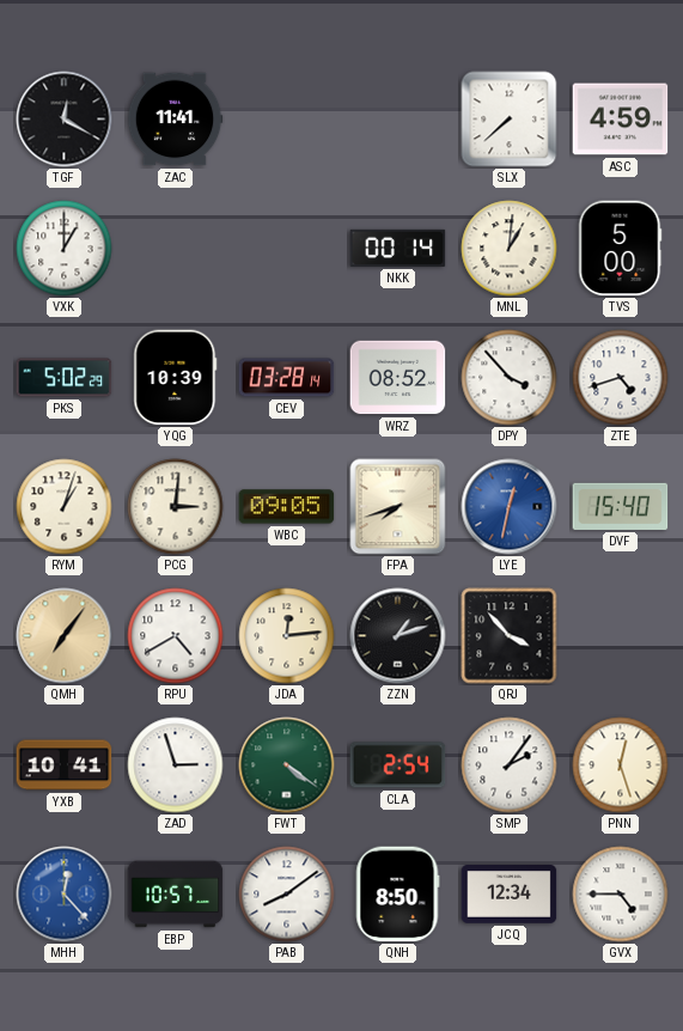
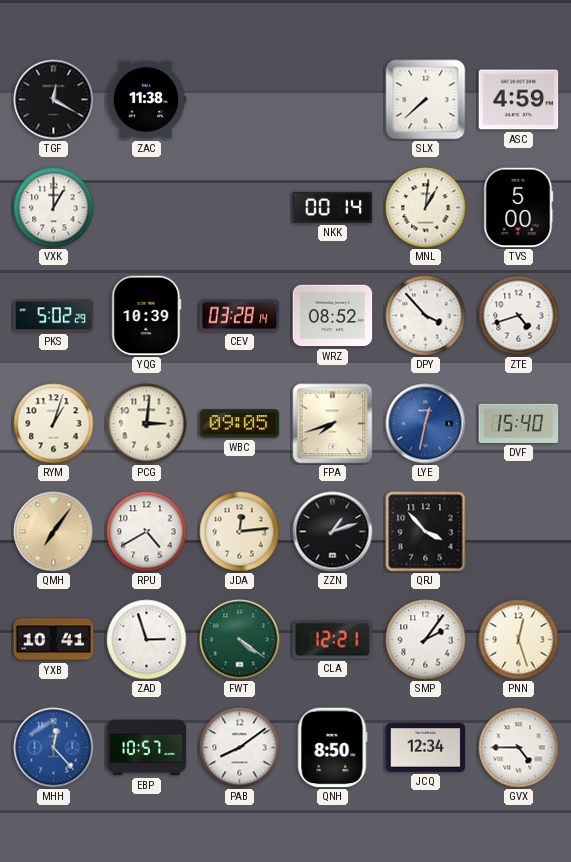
ZAC: 11:41 -> 11:38
CLA: 2:54 -> 12:21
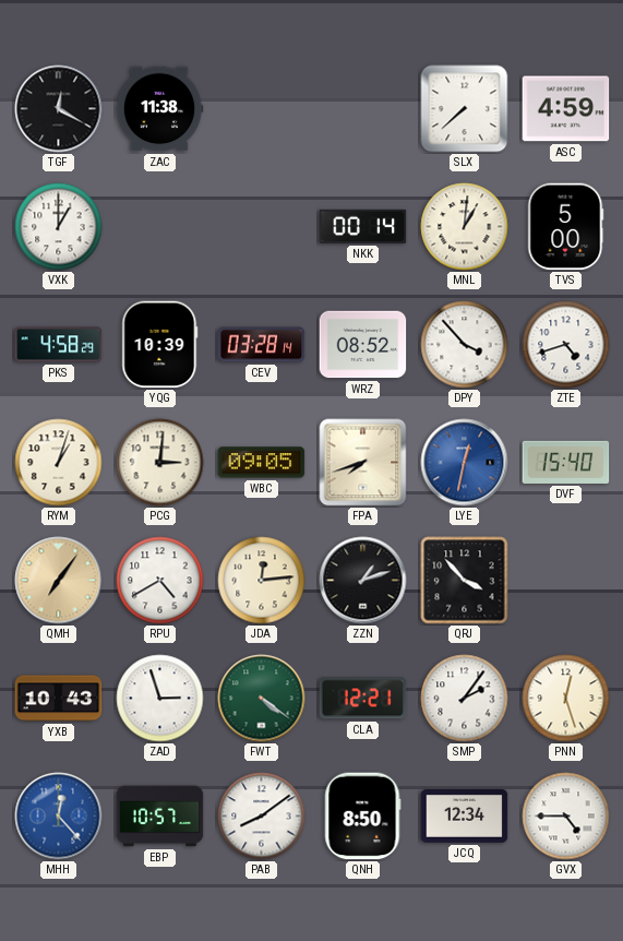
PKS: 5:02 -> 4:58
YXB: 10:41 -> 10:43
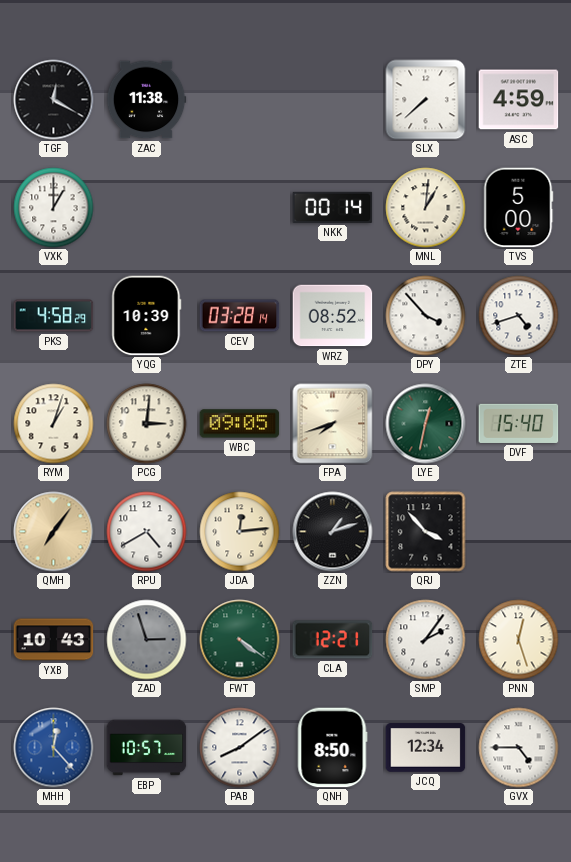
LYE dial: blue -> green
ZAD dial: white -> grey
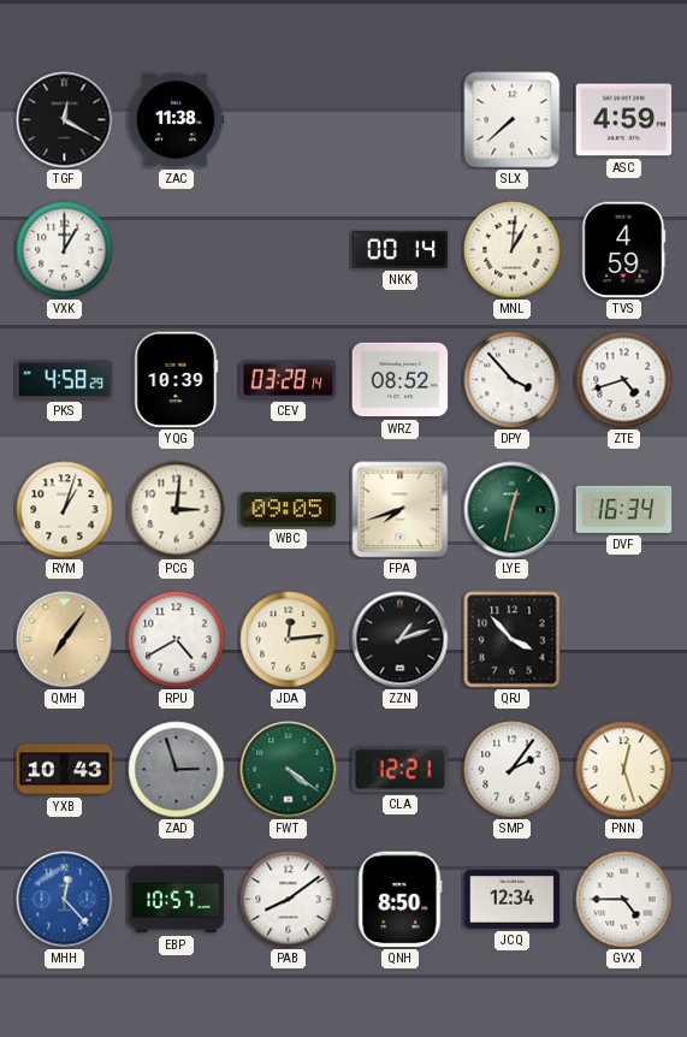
TVS: 5:00 -> 4:59
DVF: 15:40 -> 16:34
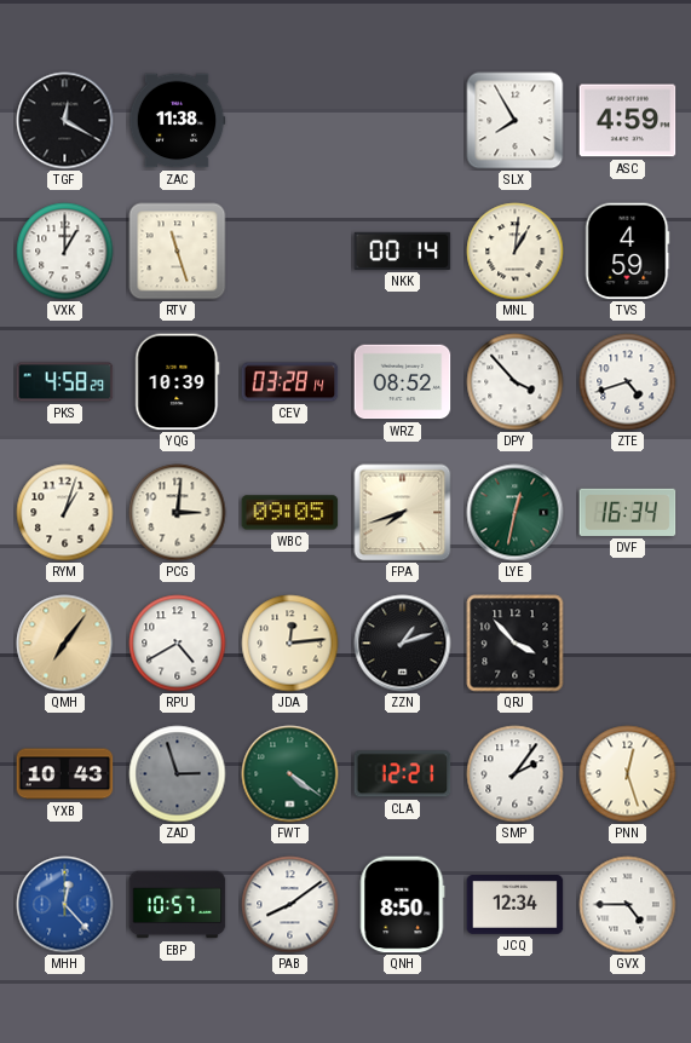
SLX: 7:38 -> 7:55
RTV: none -> 11:27
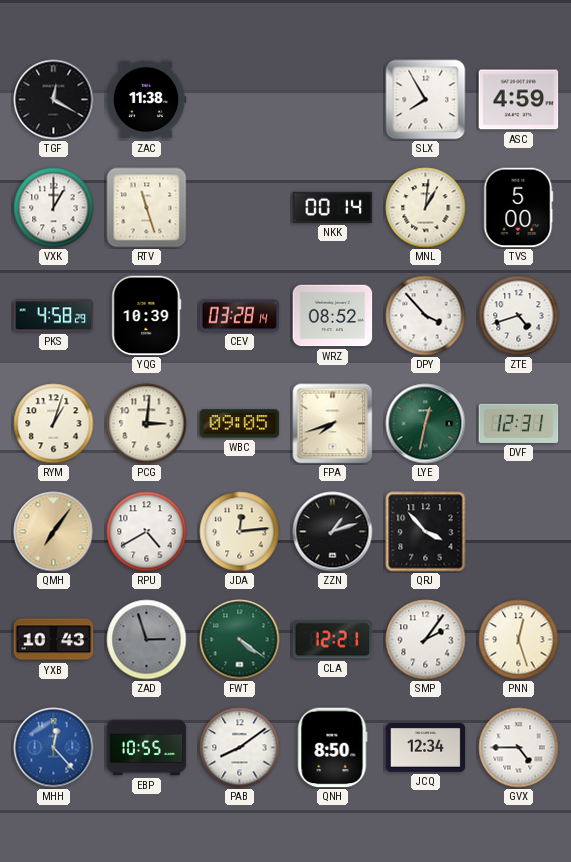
TVS: 4:59 -> 5:00
DVF: 16:34 -> 12:31
EBP: 10:57 -> 10:55
